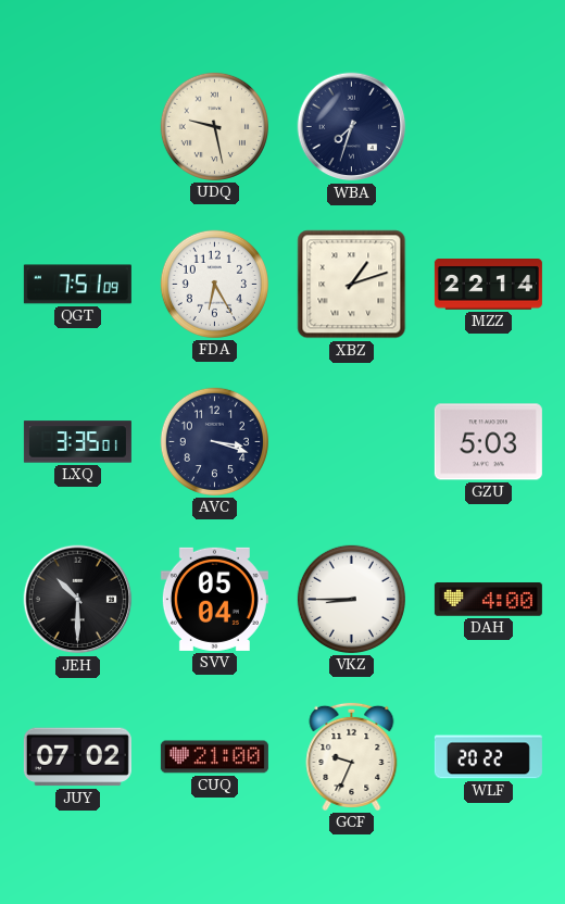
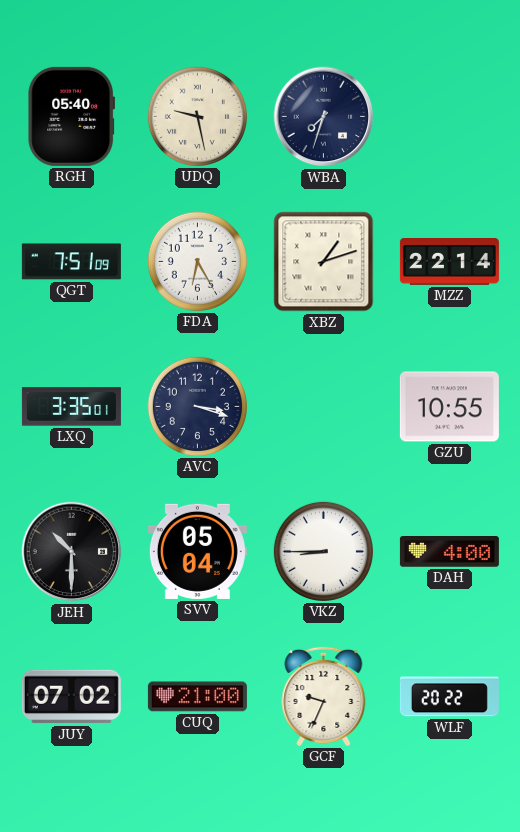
RGH: none -> 05:40
GZU: 5:03 -> 10:55
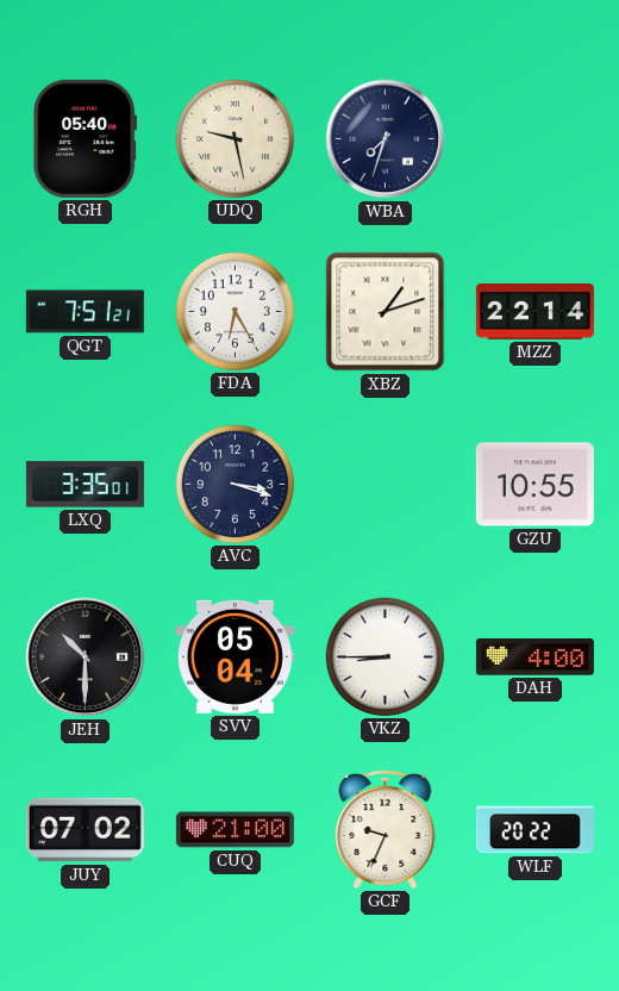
QGT: 7:51:09 -> 7:51:21
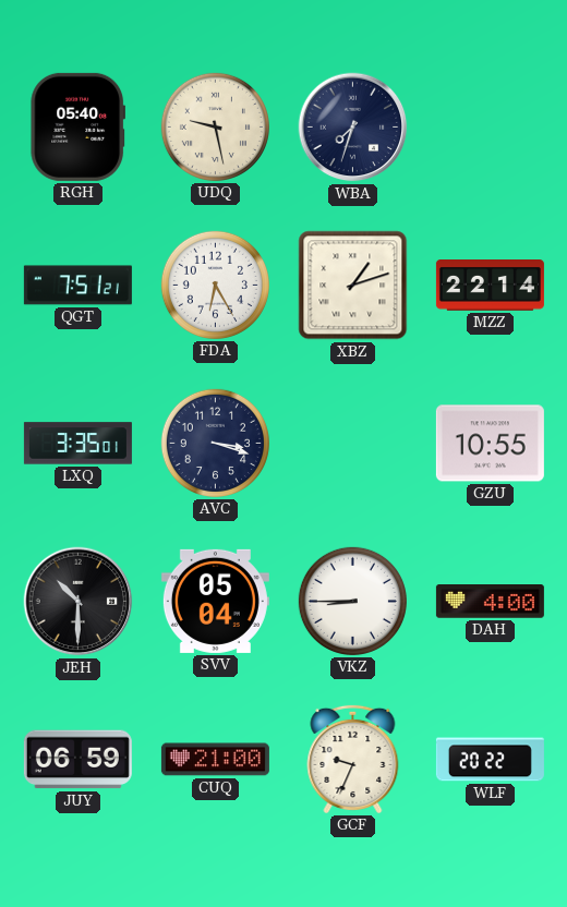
JUY: 07:02 -> 06:59
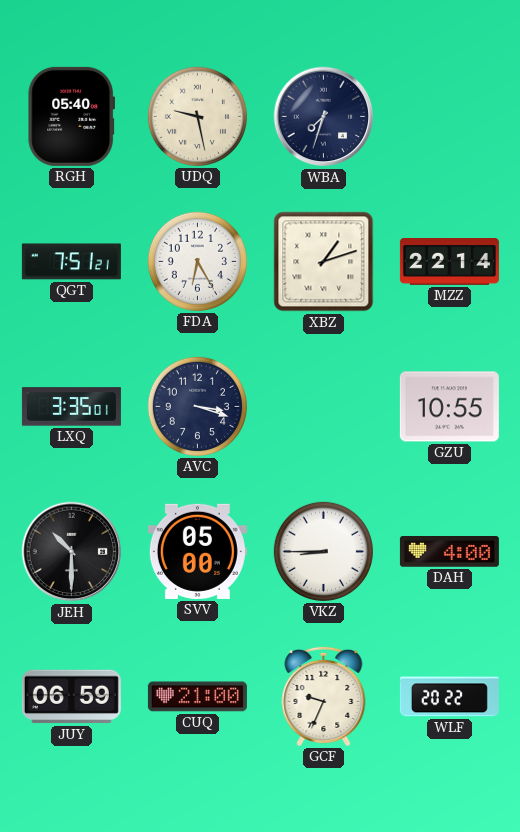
SVV: 05:04 -> 05:00
